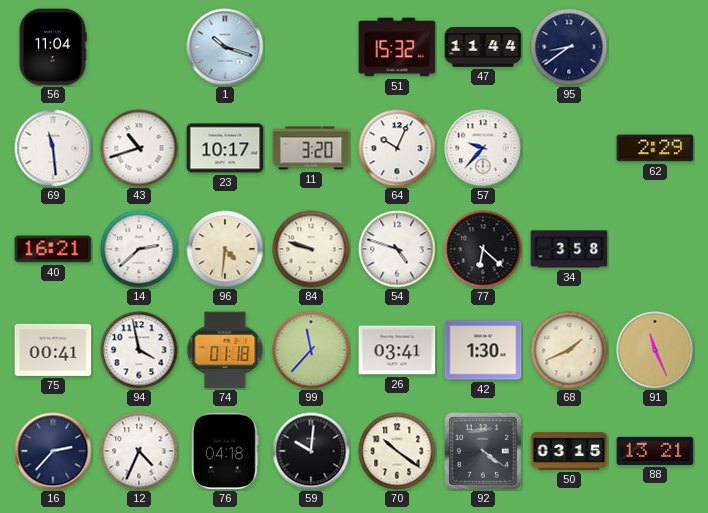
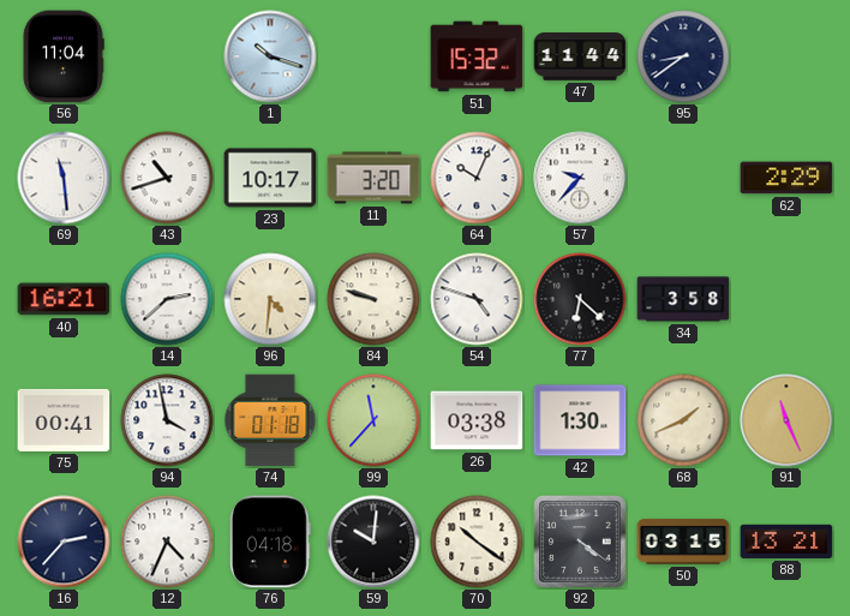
26: 03:41 -> 03:38
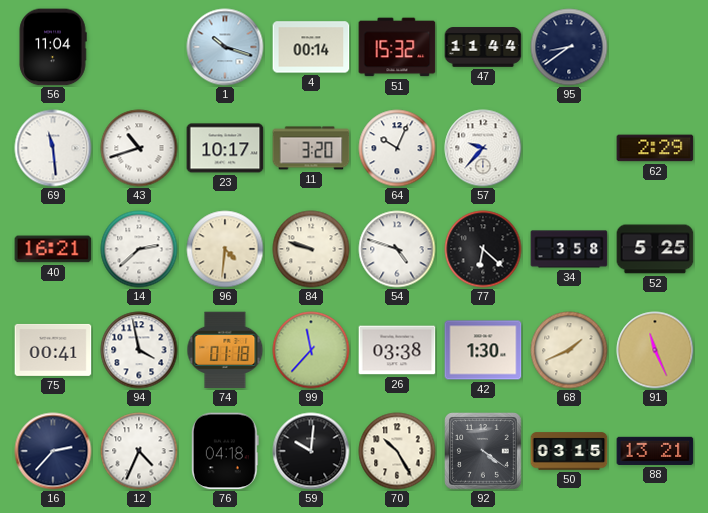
4: none -> 00:14
52: none -> 5:25
70: 10:21 -> 10:25
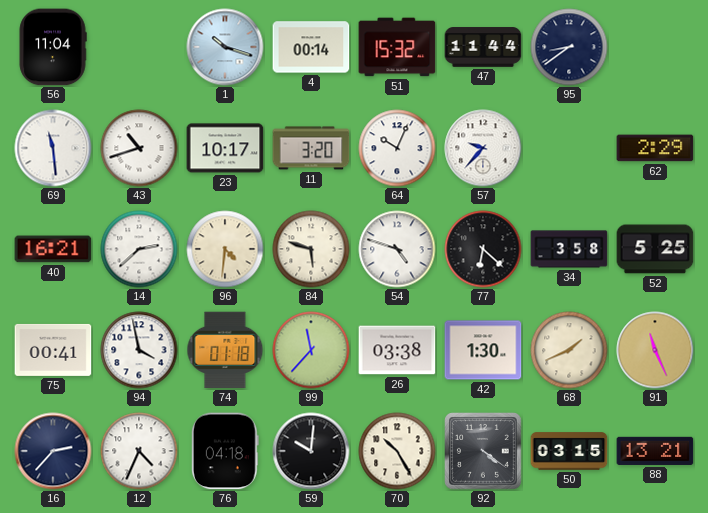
84: 9:48 -> 5:48
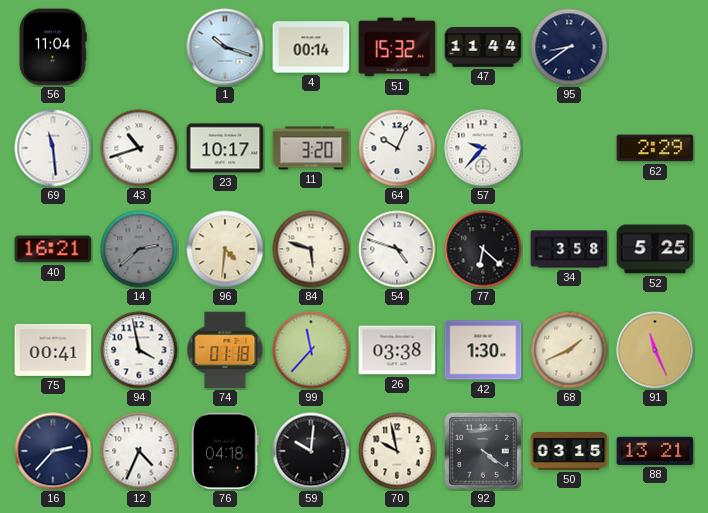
14 dial: white -> grey
70: 10:25 -> 9:58
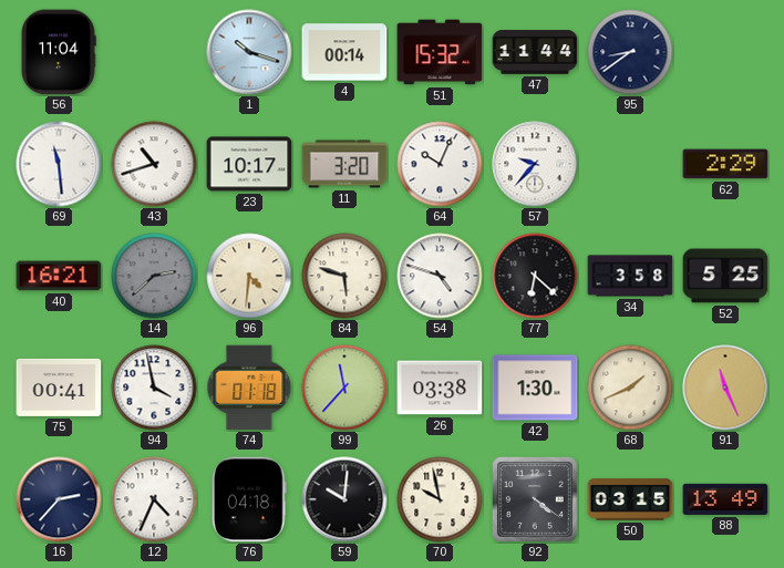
88: 13:21 -> 13:49
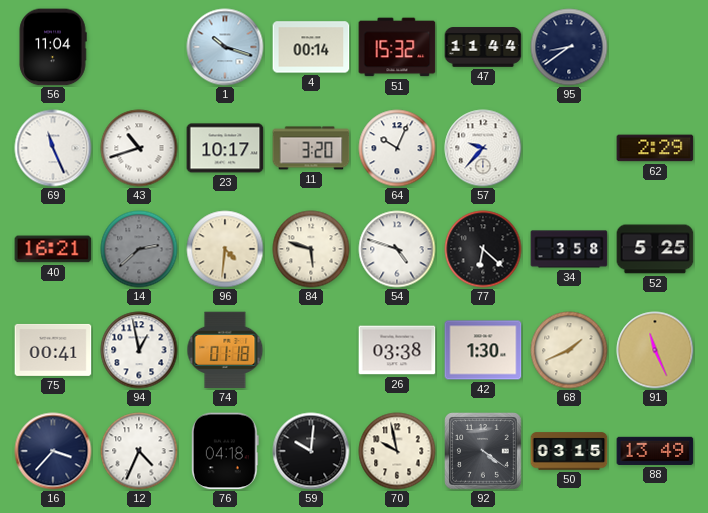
69: 11:29 -> 11:26
94: 3:58 -> 12:58
99: 11:37 -> none
16: 2:37 -> 3:37
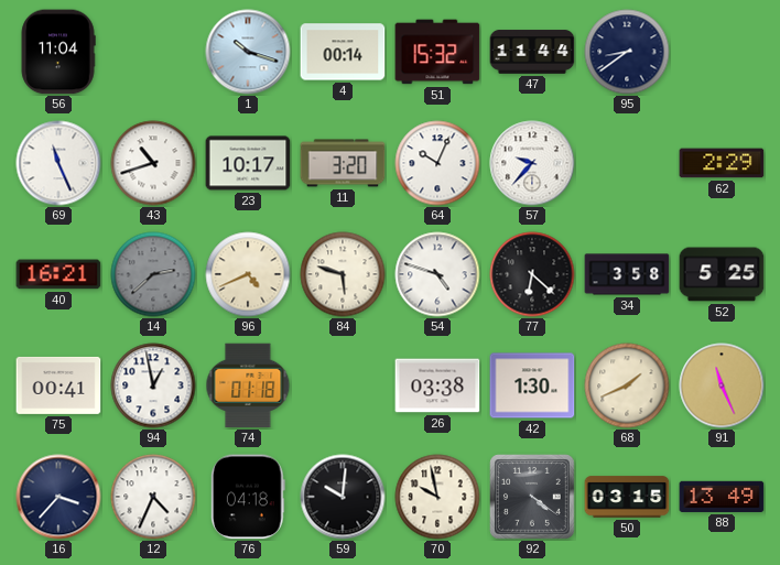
96: 4:31 -> 4:41
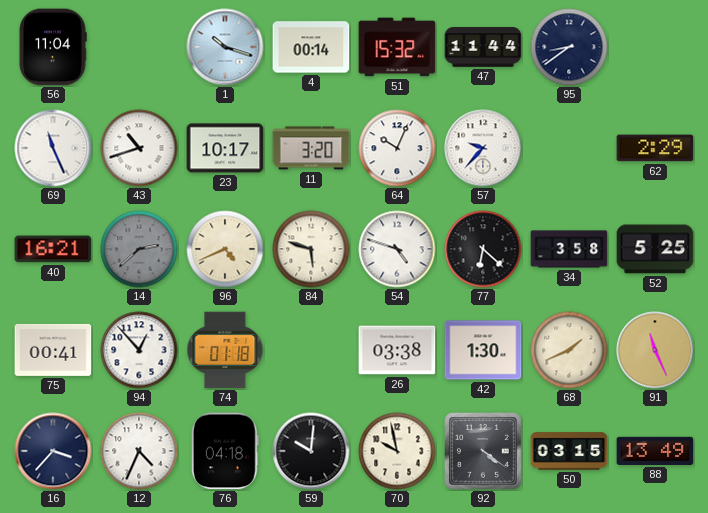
94: 12:58 -> 12:53
